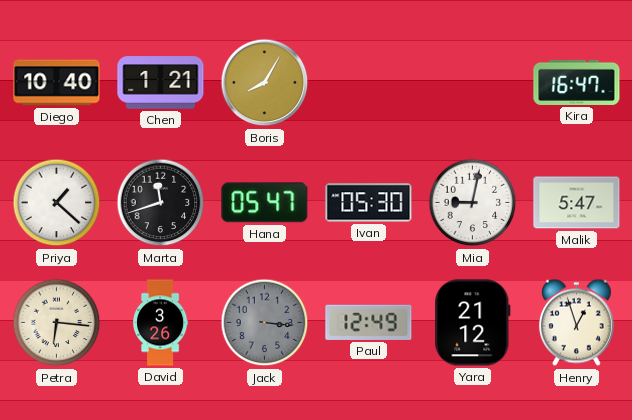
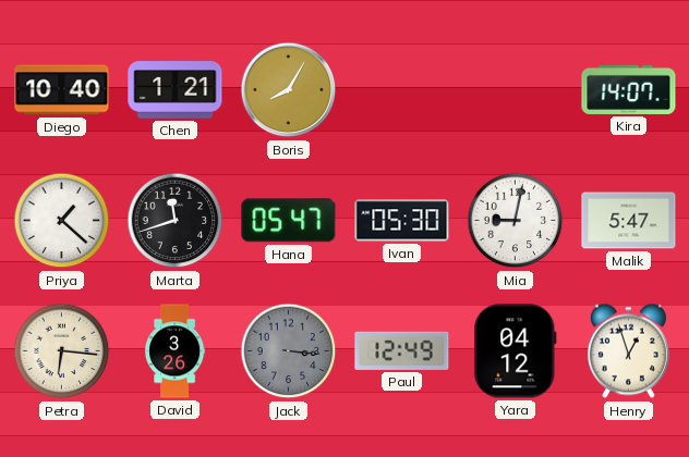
Kira: 16:47 -> 14:07
Yara: 21:12 -> 04:12
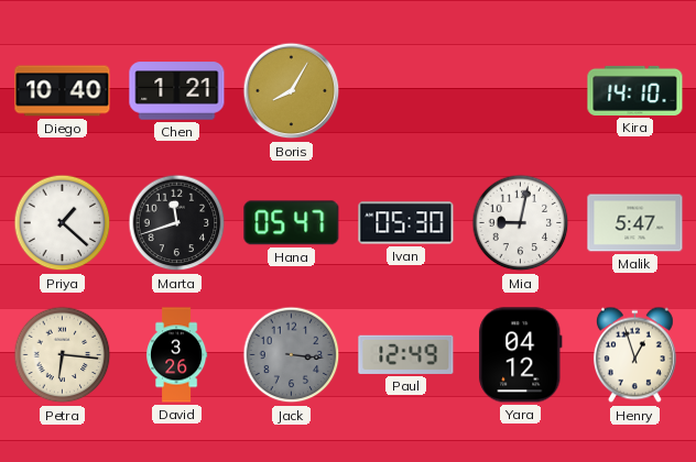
Kira: 14:07 -> 14:10
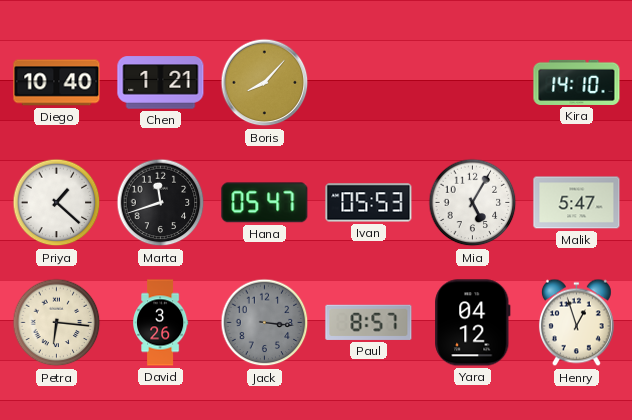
Boris: 8:05 -> 8:07
Ivan: 05:30 -> 05:53
Mia: 9:02 -> 5:05
Paul: 12:49 -> 8:57
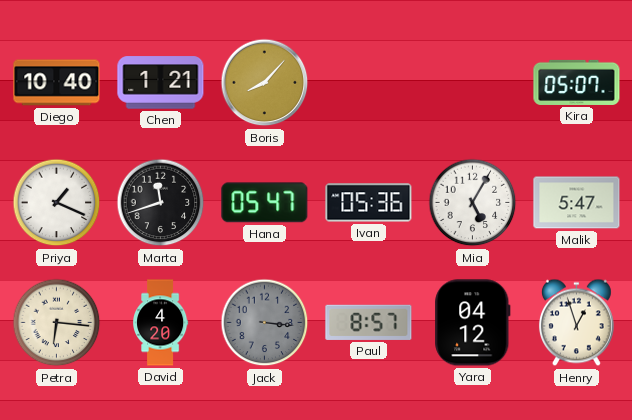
Kira: 14:10 -> 05:07
Priya: 1:22 -> 1:19
Ivan: 05:53 -> 05:36
David: 3:26 -> 4:20
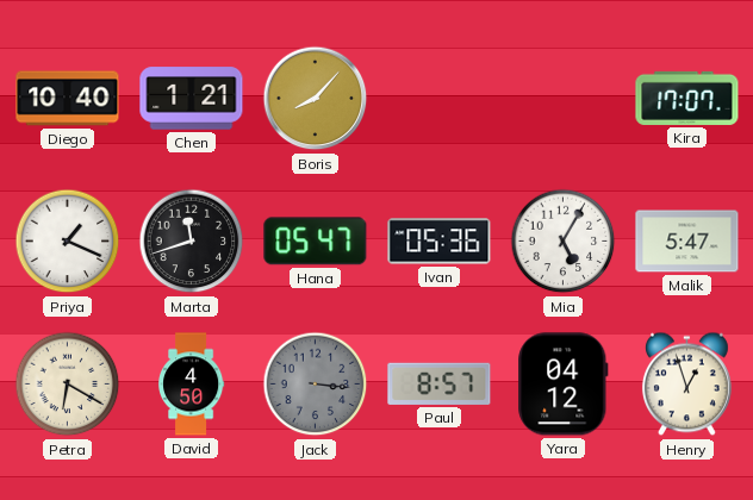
Kira: 05:07 -> 17:07
Petra: 6:16 -> 6:20
David: 4:20 -> 4:50
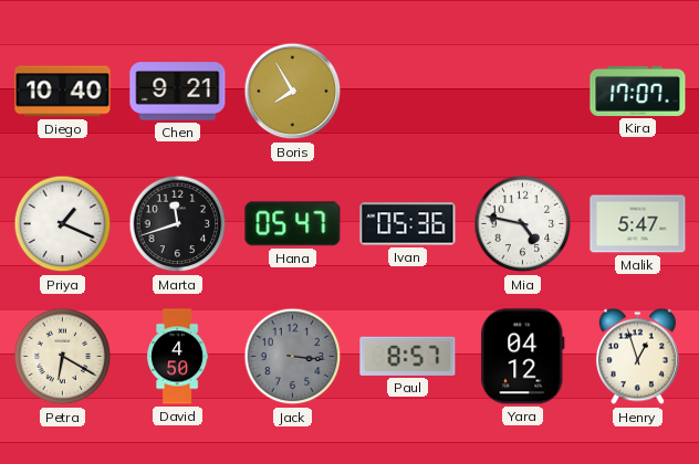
Chen: 1:21 -> 9:21
Boris: 8:07 -> 7:55
Mia: 5:05 -> 4:47
